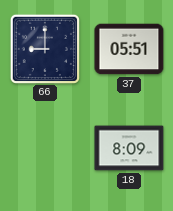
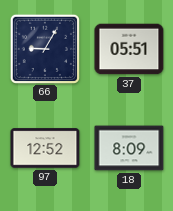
66: 9:00 -> 9:05
97: none -> 12:52
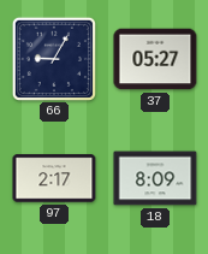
37: 05:51 -> 05:27
97: 12:52 -> 2:17
